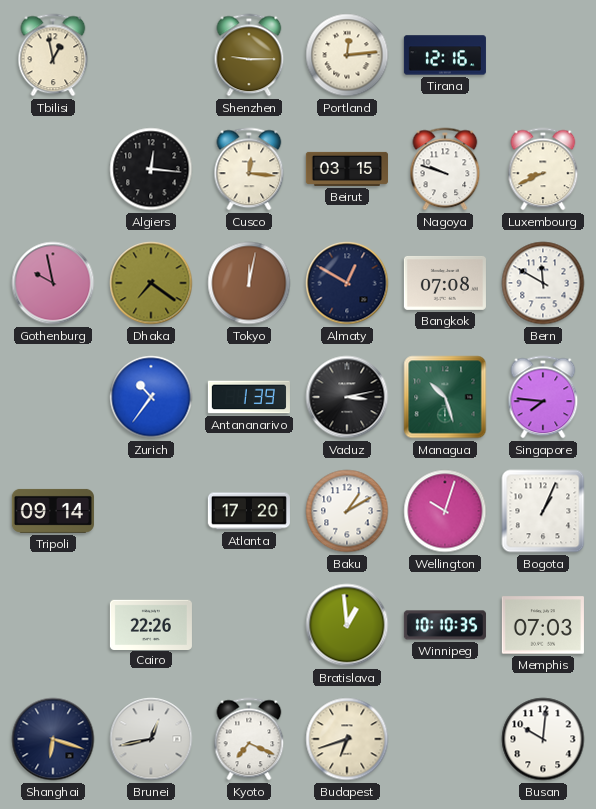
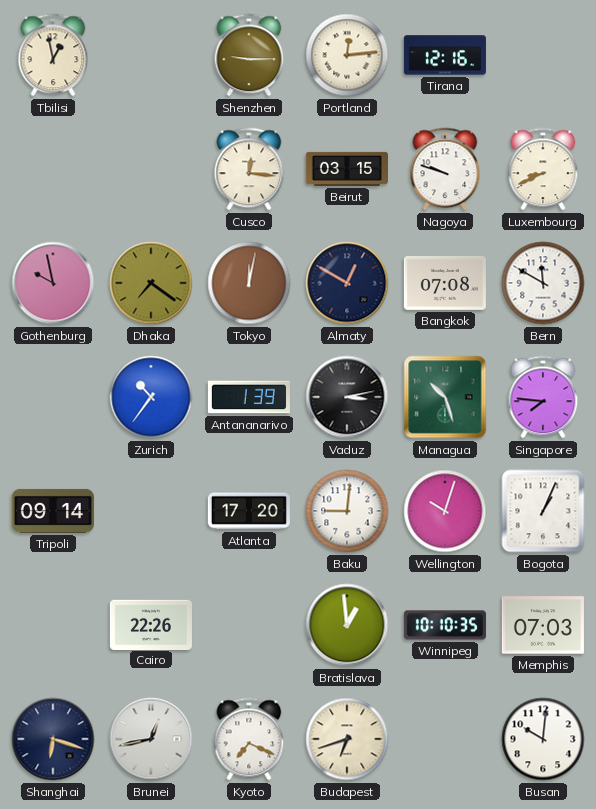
Algiers: 12:16 -> none
Baku: 1:10 -> 9:01
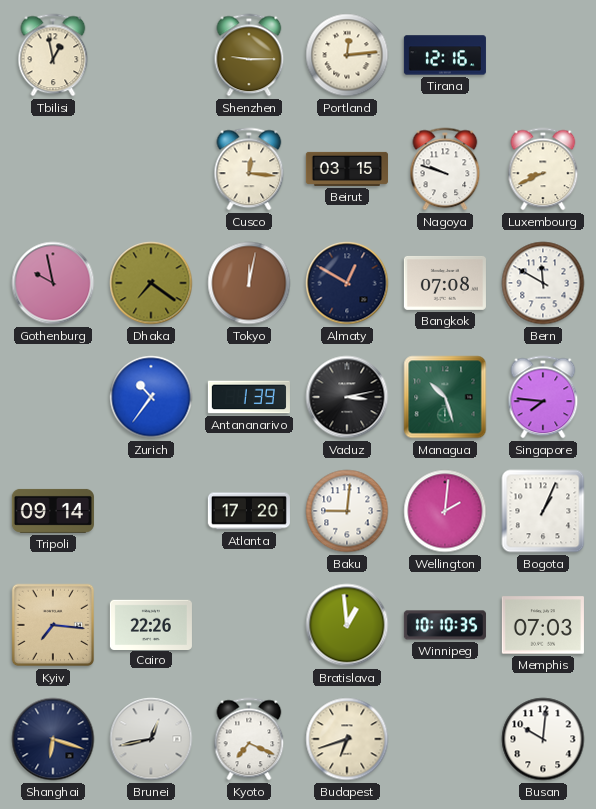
Wellington: 10:03 -> 2:01
Kyiv: none -> 7:16
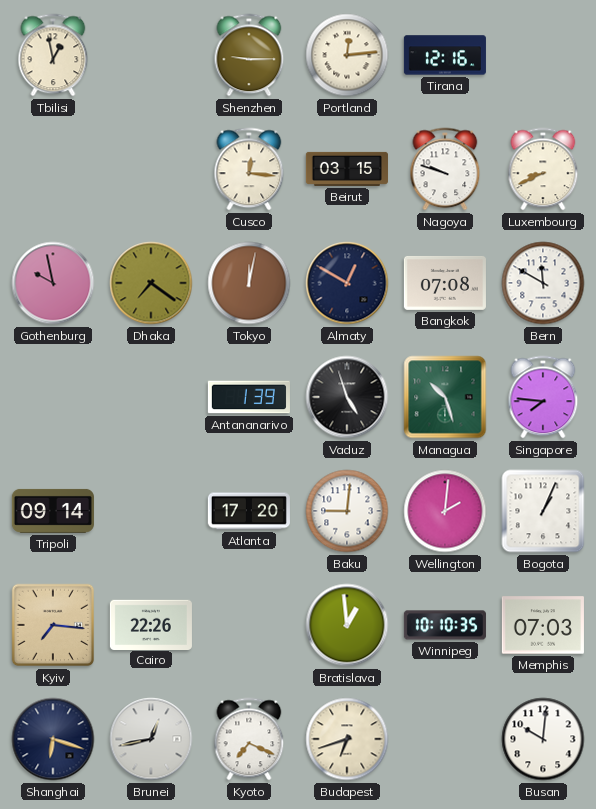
Zurich: 10:36 -> none
Vaduz: 3:13 -> 4:57
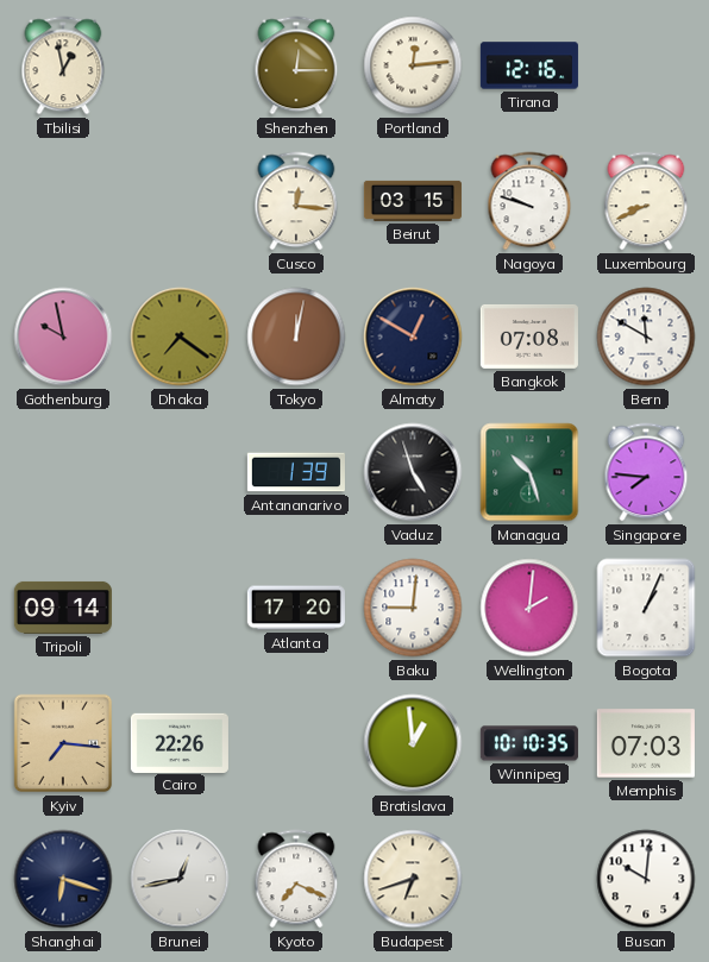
Shenzhen: 9:15 -> 12:15
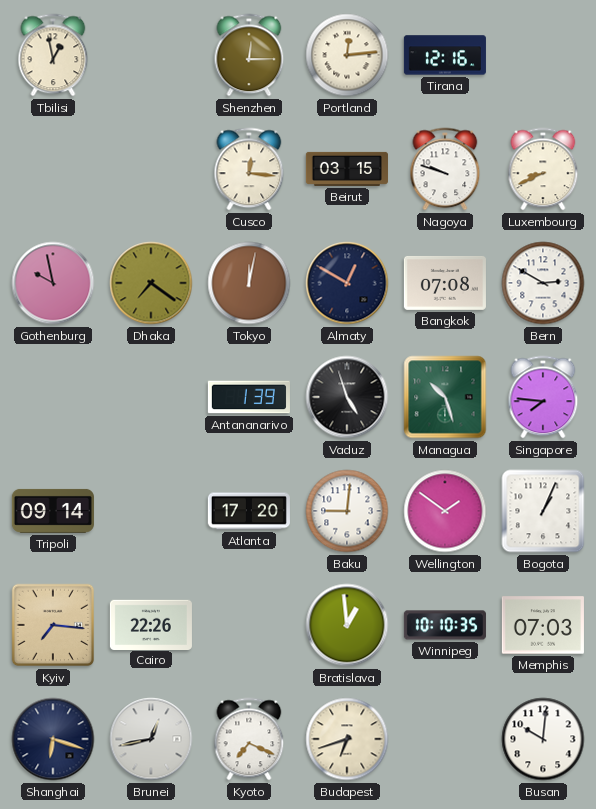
Bern: 11:50 -> 2:50
Wellington: 2:01 -> 1:51
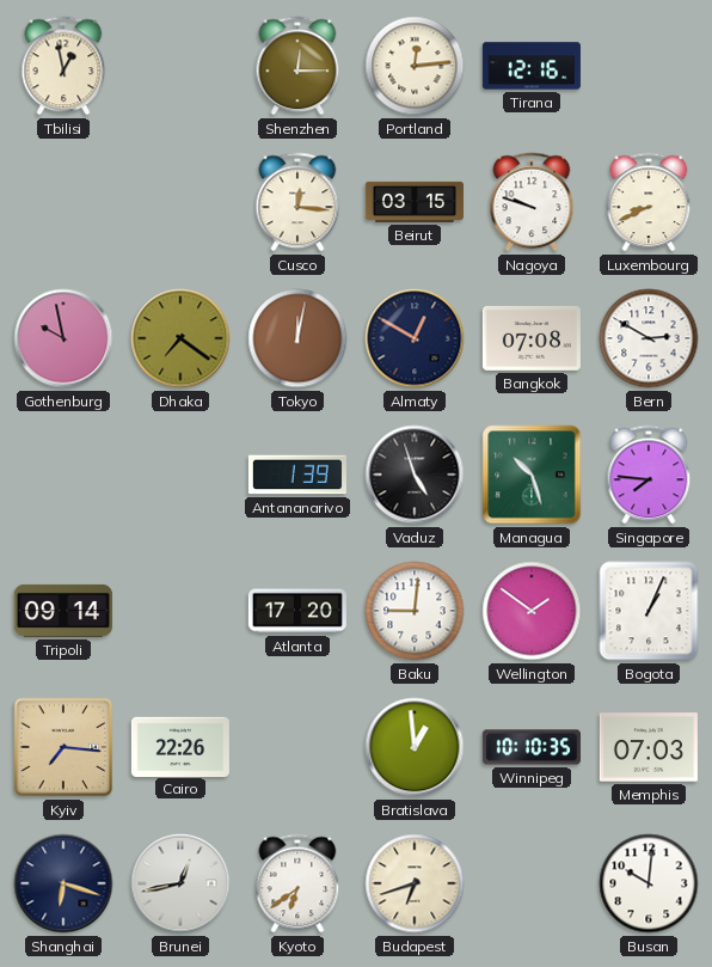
Kyoto: 7:19 -> 6:39
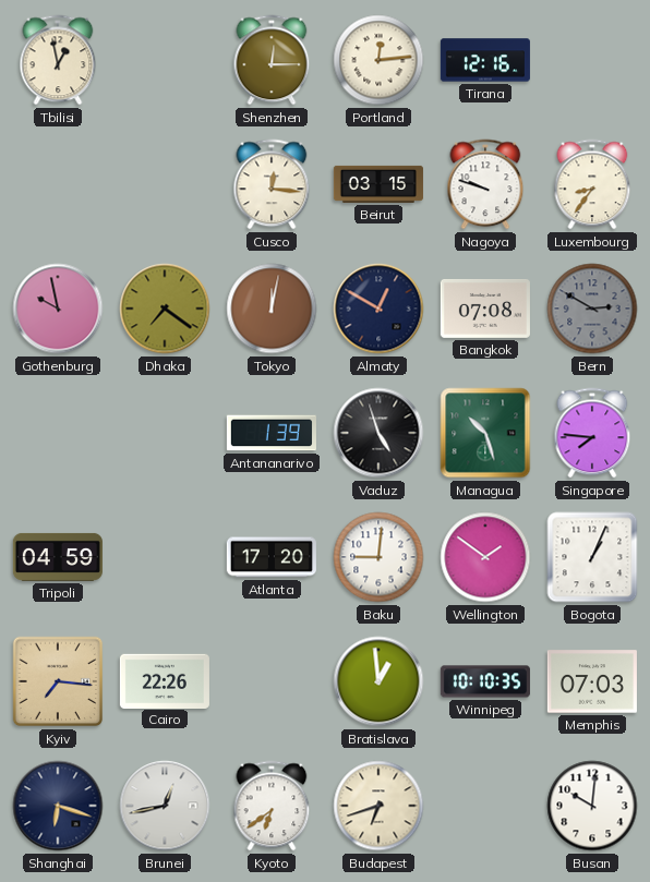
Luxembourg: 8:41 -> 8:36
Bern dial: white -> grey
Tripoli: 09:14 -> 04:59
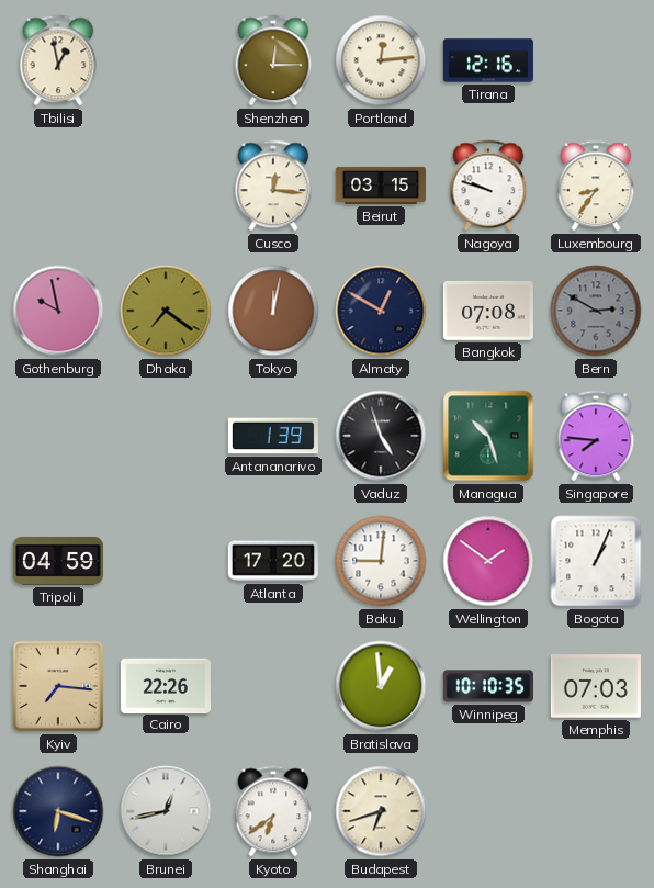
Busan: 10:01 -> none
